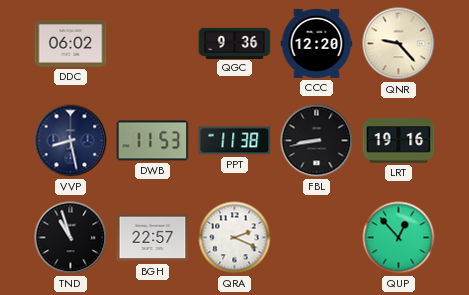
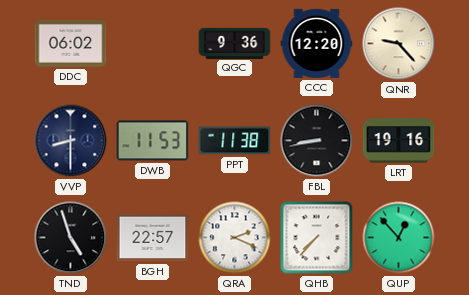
VVP: 8:28 -> 8:30
TND: 10:57 -> 4:57
QHB: none -> 7:37
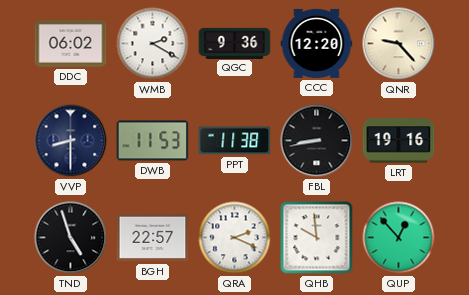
WMB: none -> 2:20
QHB: 7:37 -> 9:59
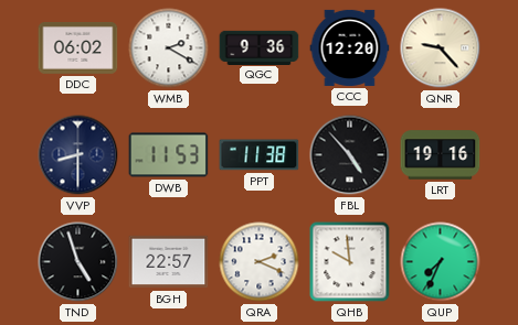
FBL: 8:43 -> 4:53
QUP: 12:53 -> 7:34
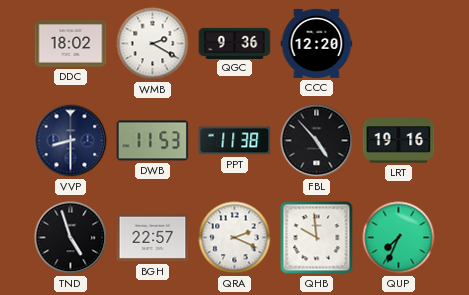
DDC: 06:02 -> 18:02
QNR: 9:23 -> none
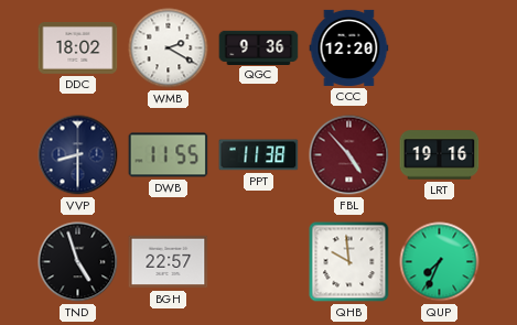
DWB: 11:53 -> 11:55
FBL dial: black -> burgundy
QRA: 2:19 -> none
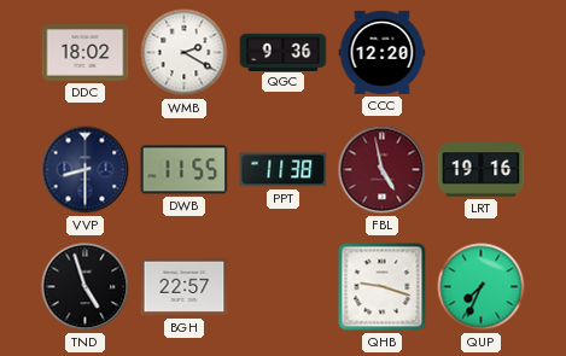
FBL: 4:53 -> 4:58
QHB: 9:59 -> 9:18
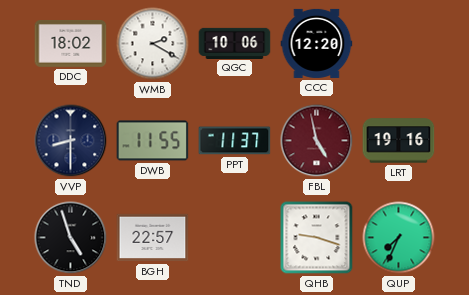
QGC: 9:36 -> 10:06
PPT: 11:38 -> 11:37
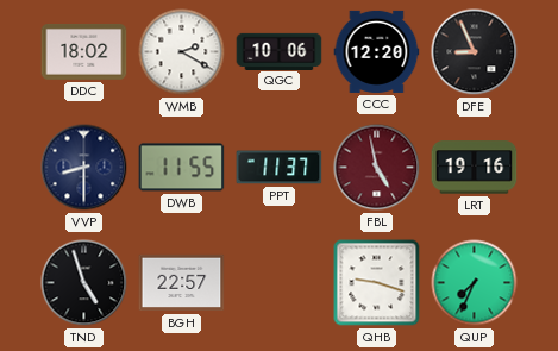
DFE: none -> 8:56
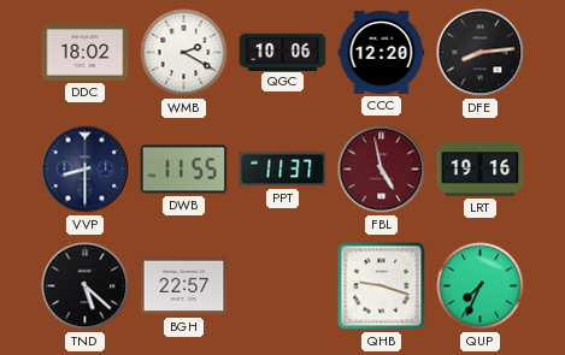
DFE: 8:56 -> 8:14
TND: 4:57 -> 5:22
